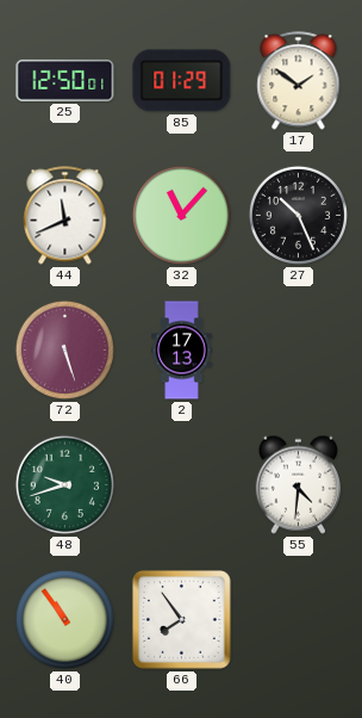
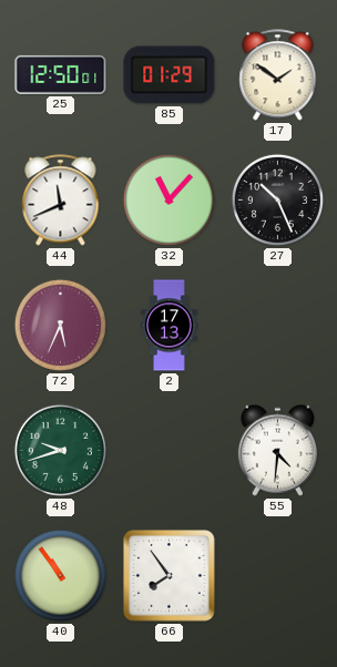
72: 5:27 -> 5:34
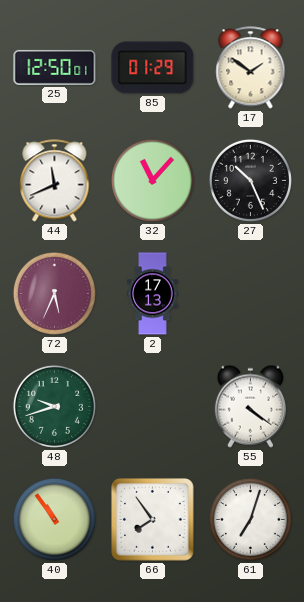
55: 4:31 -> 4:21
61: none -> 7:03
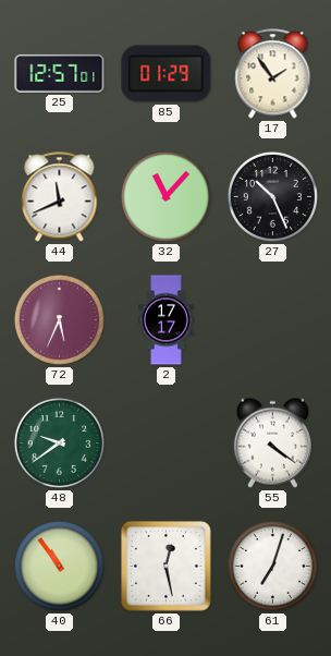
25: 12:50 -> 12:57
17: 1:51 -> 1:54
2: 17:13 -> 17:17
48: 9:42 -> 9:39
66: 7:54 -> 12:28
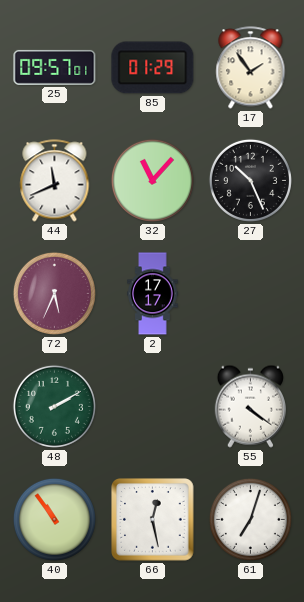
25: 12:57 -> 09:57
48: 9:39 -> 2:10
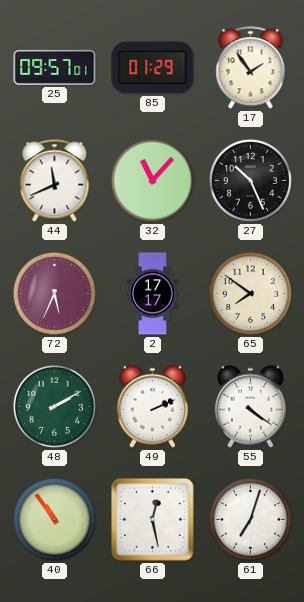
65: none -> 7:51
49: none -> 2:11
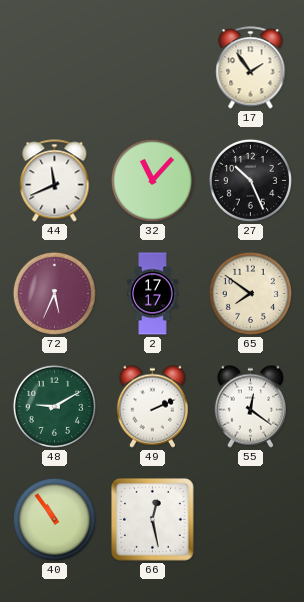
25: 09:57 -> none
85: 01:29 -> none
48: 2:10 -> 9:10
55: 4:21 -> 12:21
61: 7:03 -> none
